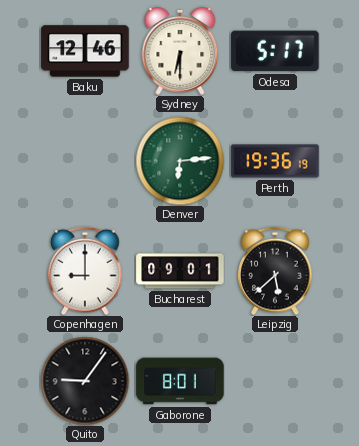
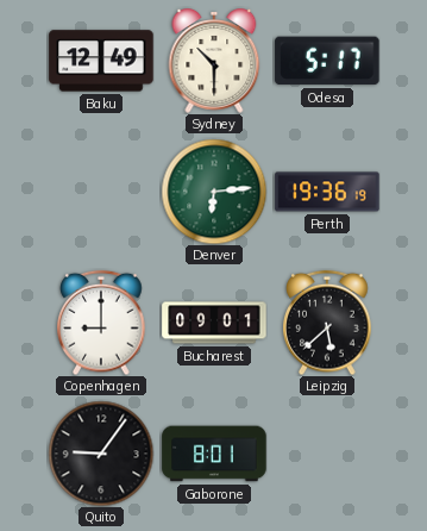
Baku: 12:46 -> 12:49
Sydney: 6:30 -> 10:30
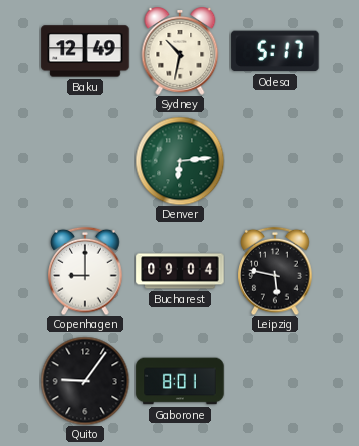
Sydney: 10:30 -> 10:32
Perth: 19:36 -> none
Bucharest: 09:01 -> 09:04
Leipzig: 5:38 -> 5:47
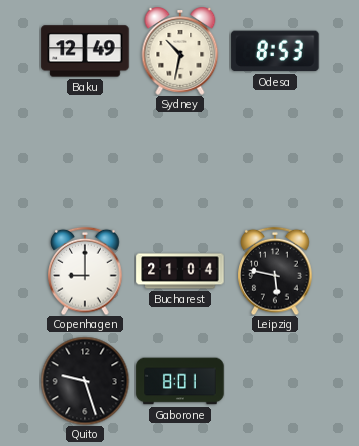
Odesa: 5:17 -> 8:53
Denver: 6:14 -> none
Bucharest: 09:04 -> 21:04
Quito: 9:06 -> 9:27
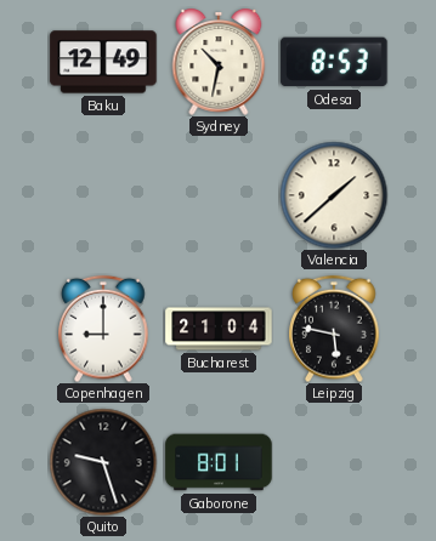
Valencia: none -> 1:38
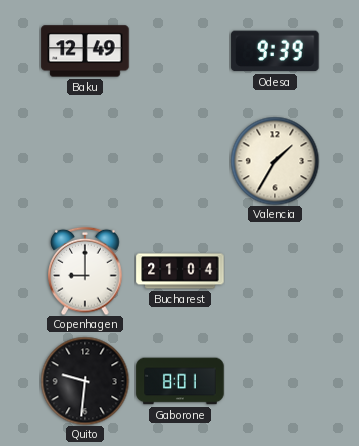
Sydney: 10:32 -> none
Odesa: 8:53 -> 9:39
Valencia: 1:38 -> 1:35
Leipzig: 5:47 -> none
Quito: 9:27 -> 9:31
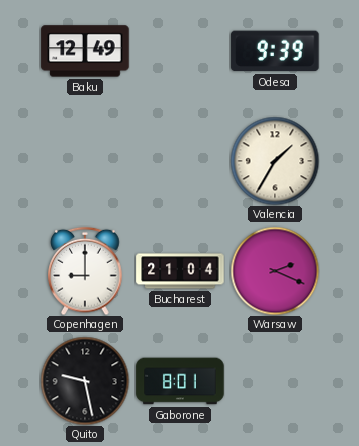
Warsaw: none -> 2:19
Quito: 9:31 -> 9:28
